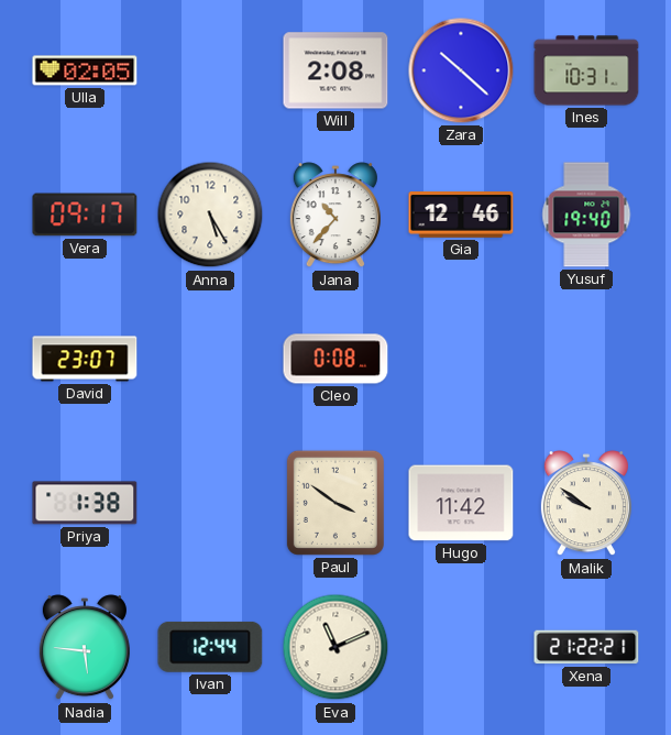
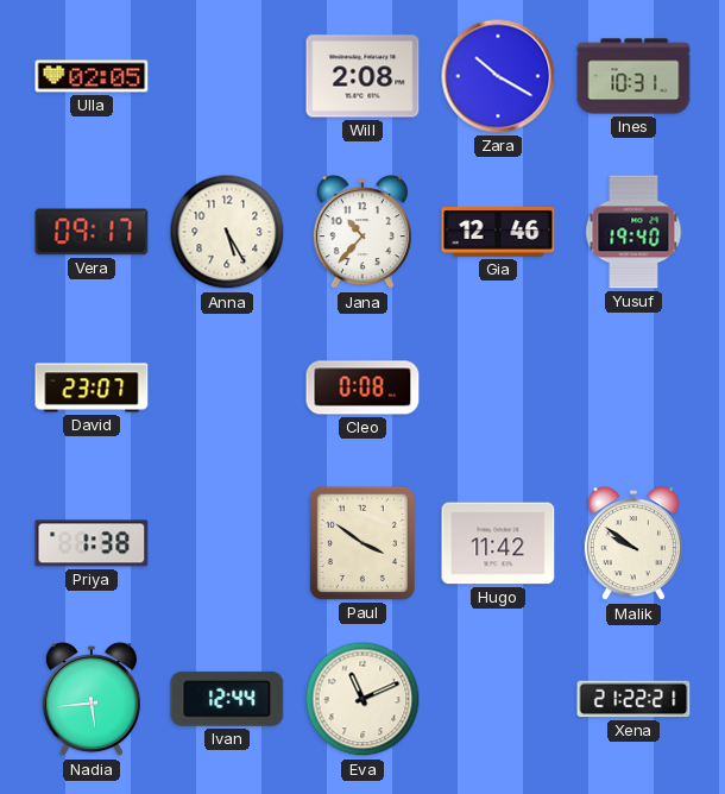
Zara: 10:22 -> 10:20
Nadia: 5:46 -> 5:44
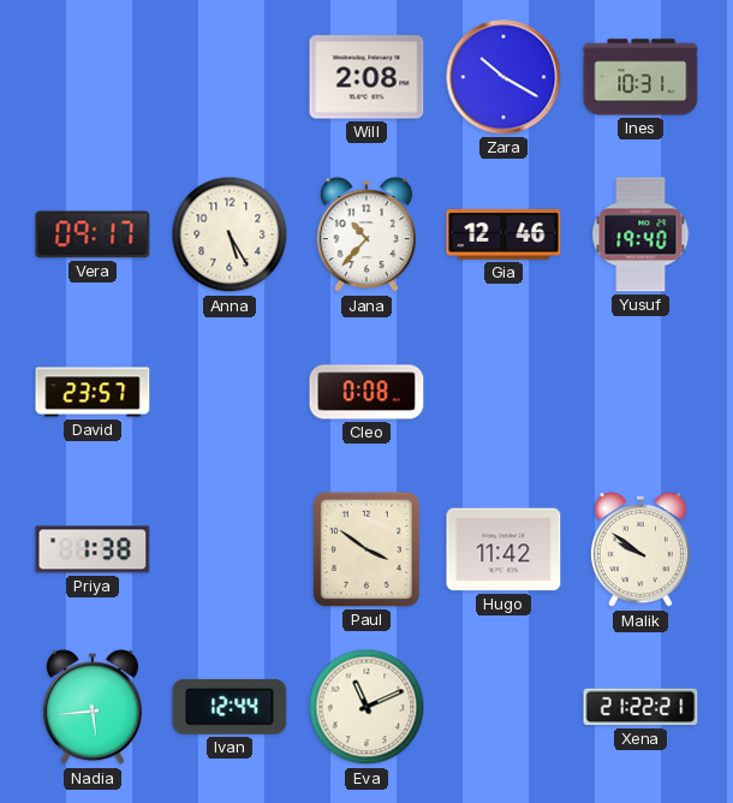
Ulla: 02:05 -> none
David: 23:07 -> 23:57
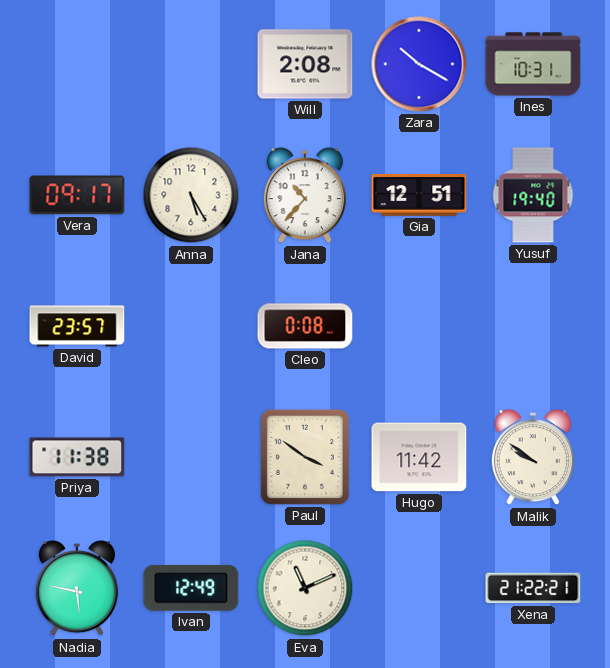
Gia: 12:46 -> 12:51
Priya: 1:38 -> 11:38
Nadia: 5:44 -> 5:47
Ivan: 12:44 -> 12:49
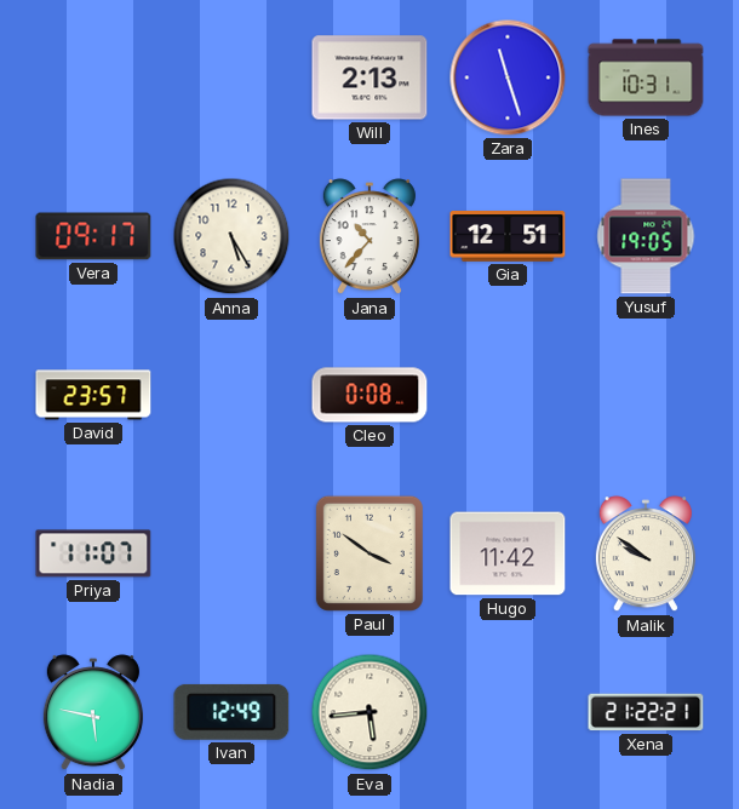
Will: 2:08 -> 2:13
Zara: 10:20 -> 11:27
Yusuf: 19:40 -> 19:05
Priya: 11:38 -> 11:07
Eva: 11:11 -> 5:44
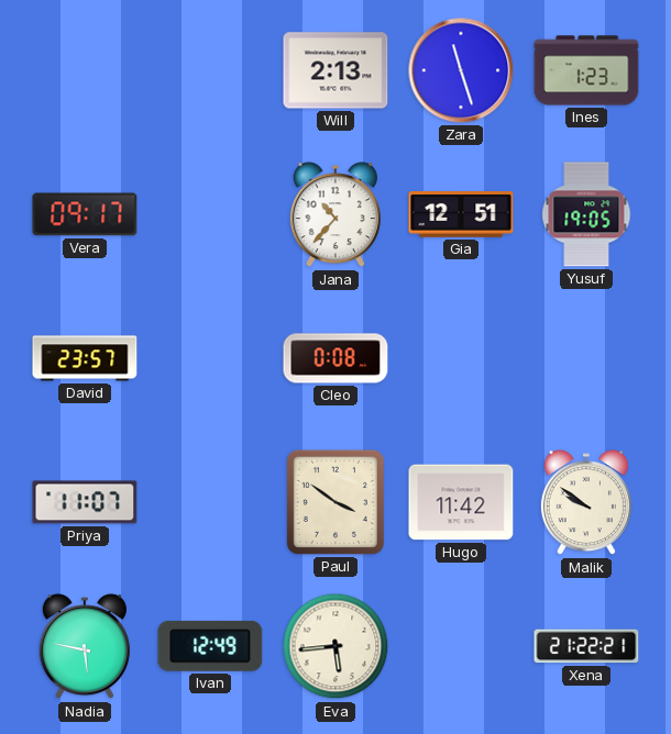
Ines: 10:31 -> 1:23
Anna: 5:25 -> none
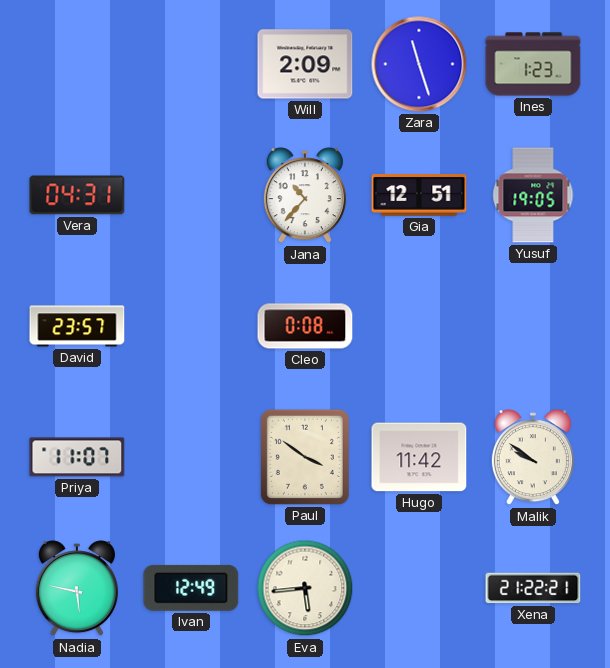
Will: 2:13 -> 2:09
Vera: 09:17 -> 04:31
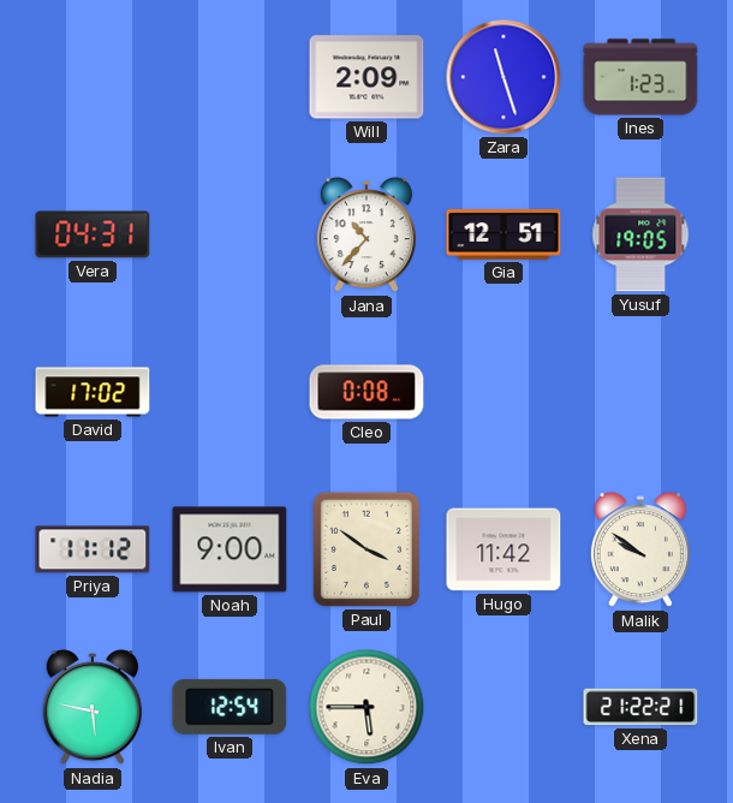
David: 23:57 -> 17:02
Priya: 11:07 -> 11:12
Noah: none -> 9:00
Ivan: 12:49 -> 12:54
Eva: 5:44 -> 5:45
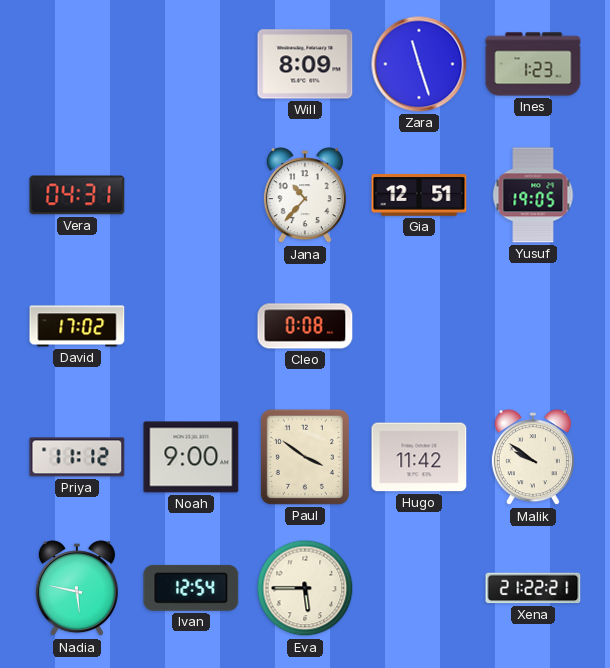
Will: 2:09 -> 8:09
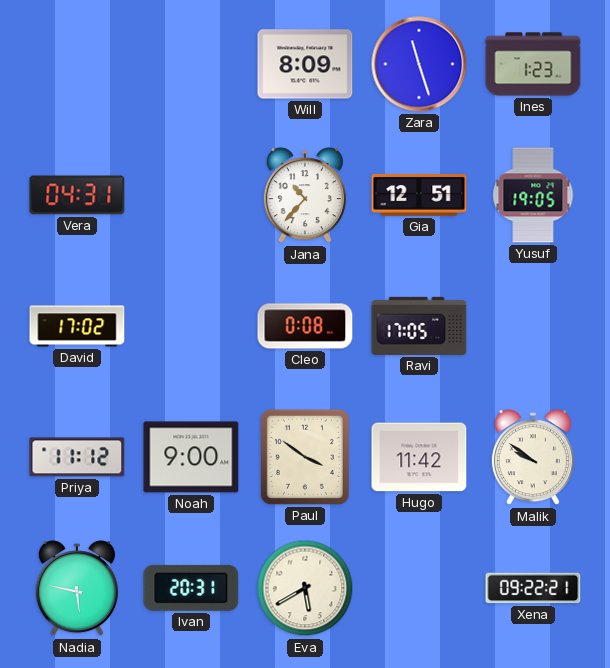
Ravi: none -> 17:05
Ivan: 12:54 -> 20:31
Eva: 5:45 -> 5:40
Xena: 21:22 -> 09:22
